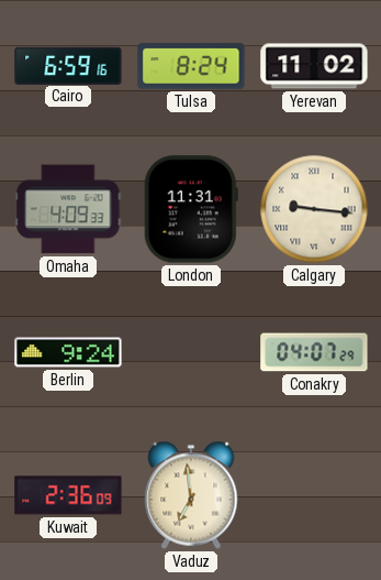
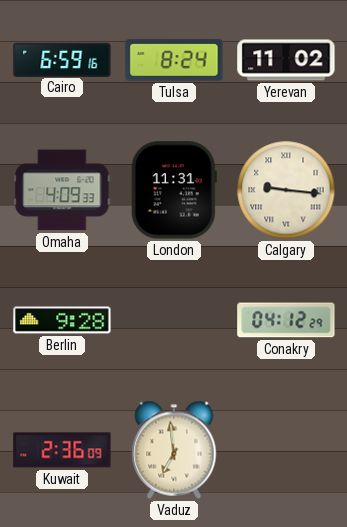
Berlin: 9:24 -> 9:28
Conakry: 04:07 -> 04:12
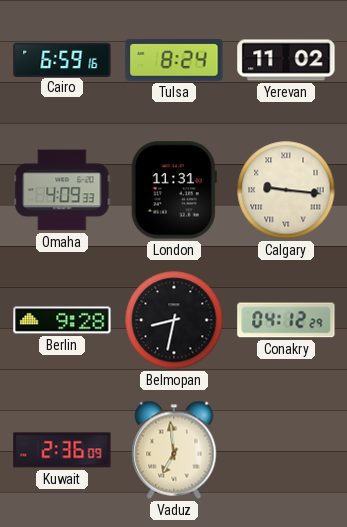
Belmopan: none -> 8:32
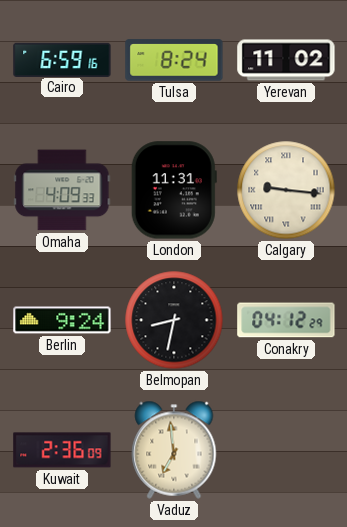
Berlin: 9:28 -> 9:24
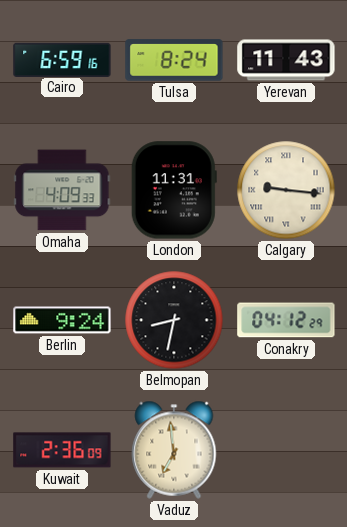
Yerevan: 11:02 -> 11:43
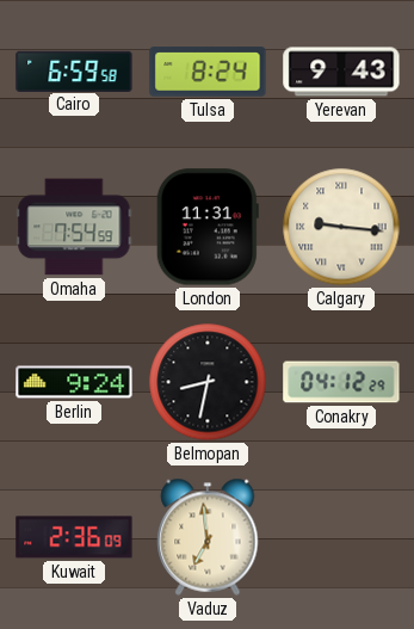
Cairo: 6:59:16 -> 6:59:58
Yerevan: 11:43 -> 9:43
Omaha: 4:09 -> 7:54
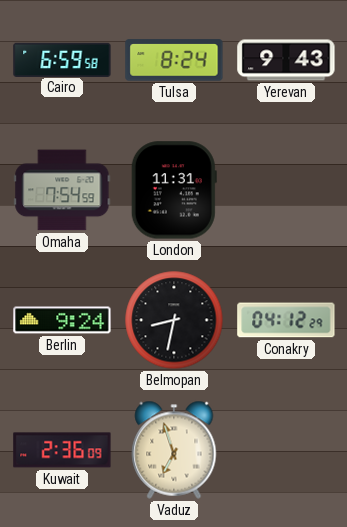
Calgary: 9:16 -> none
Vaduz: 6:59 -> 6:57
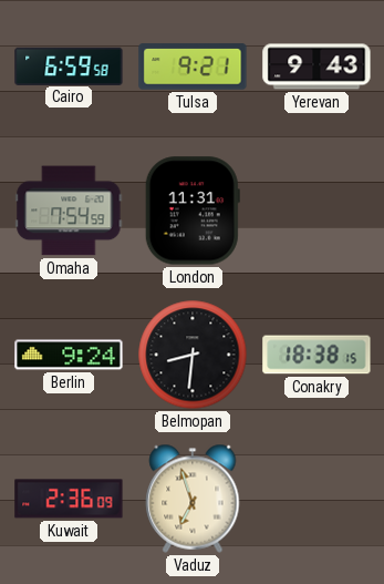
Tulsa: 8:24 -> 9:21
Belmopan: 8:32 -> 8:31
Conakry: 04:12 -> 18:38
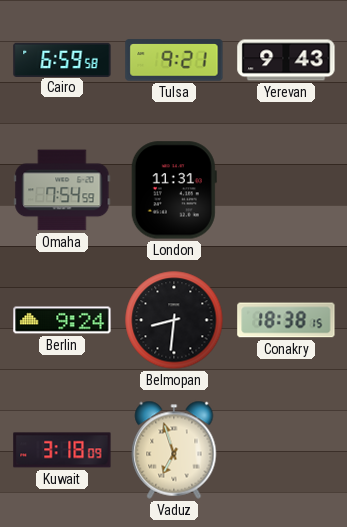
Kuwait: 2:36 -> 3:18
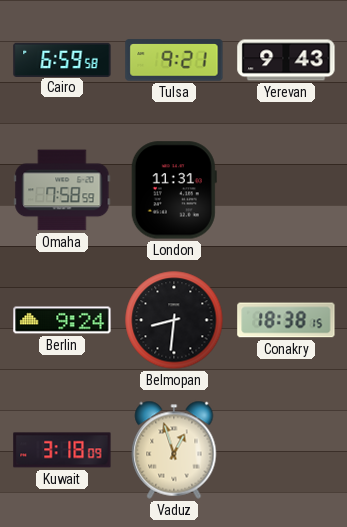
Omaha: 7:54 -> 7:58
Vaduz: 6:57 -> 12:57
